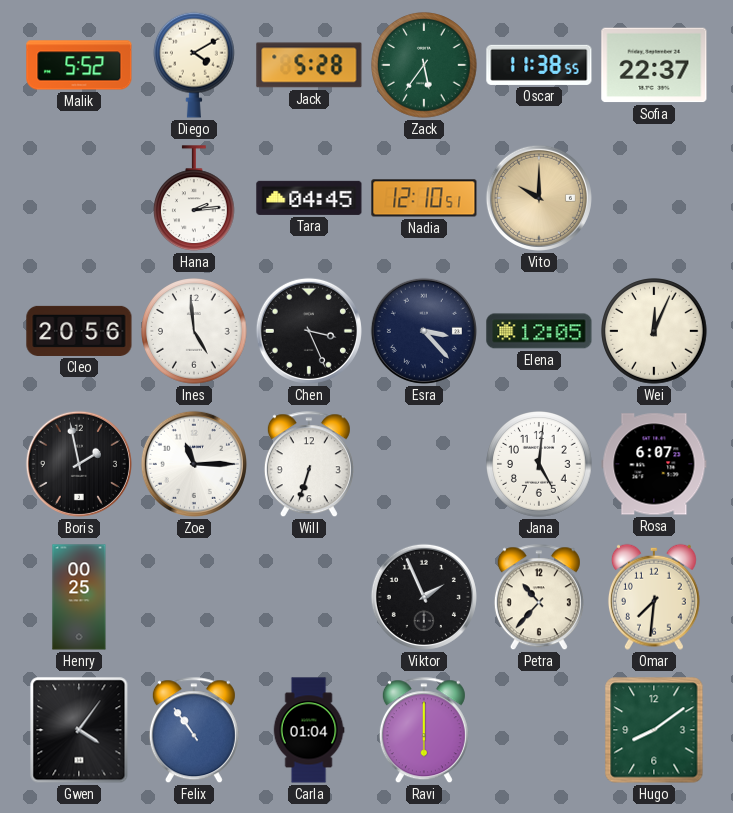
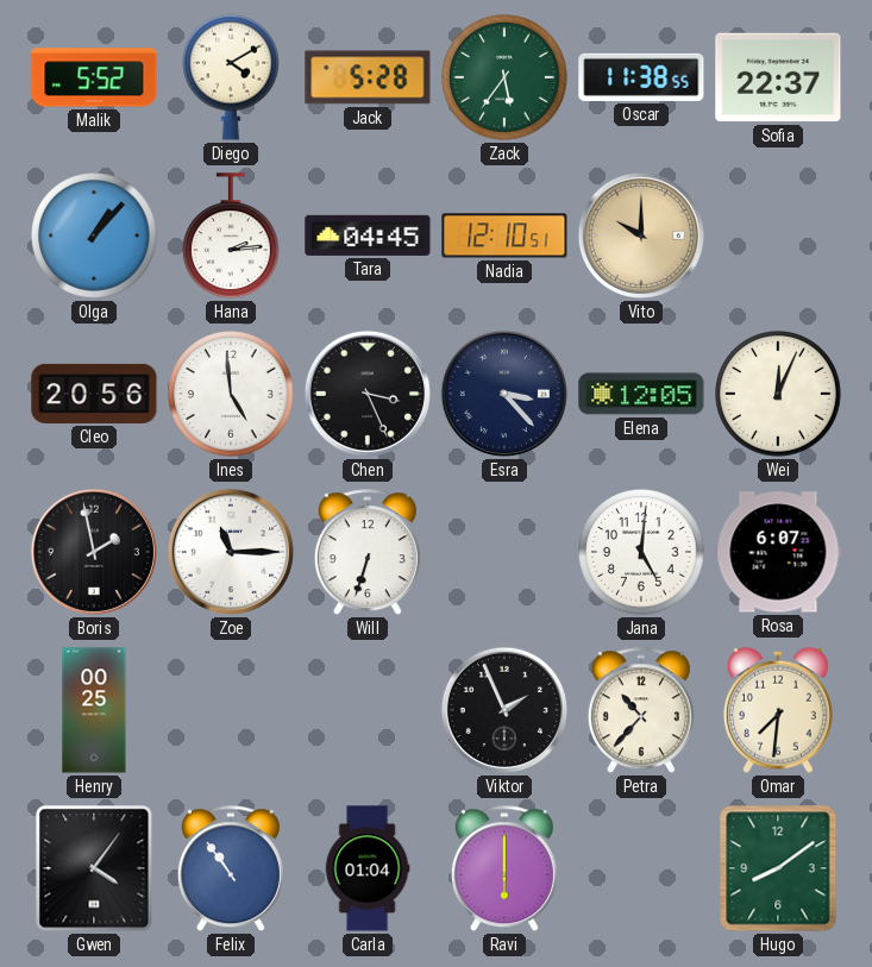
Olga: none -> 1:07
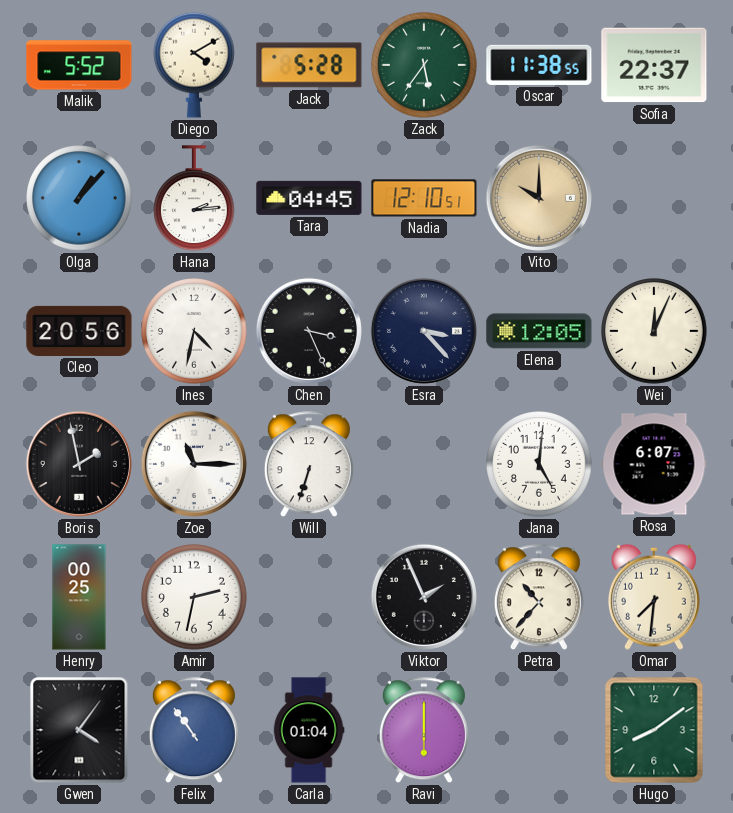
Ines: 4:59 -> 4:32
Amir: none -> 2:32
